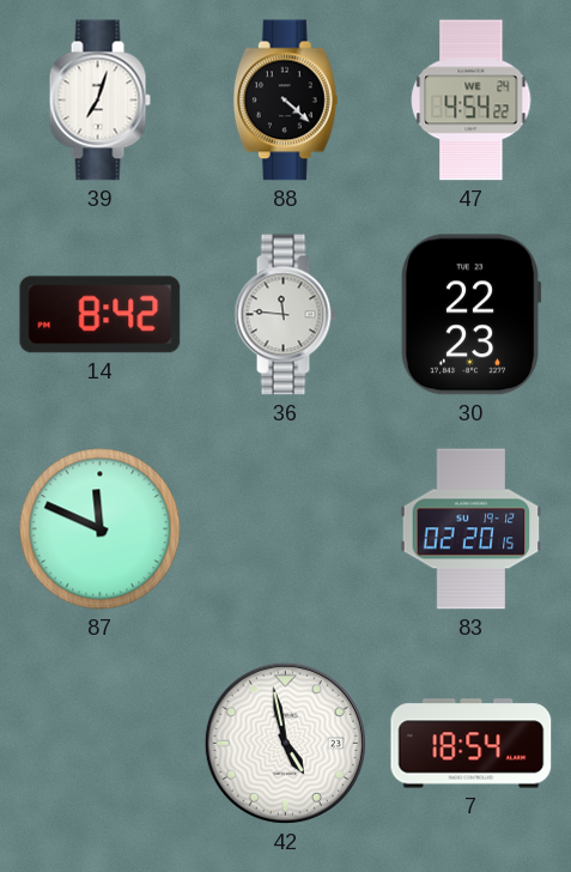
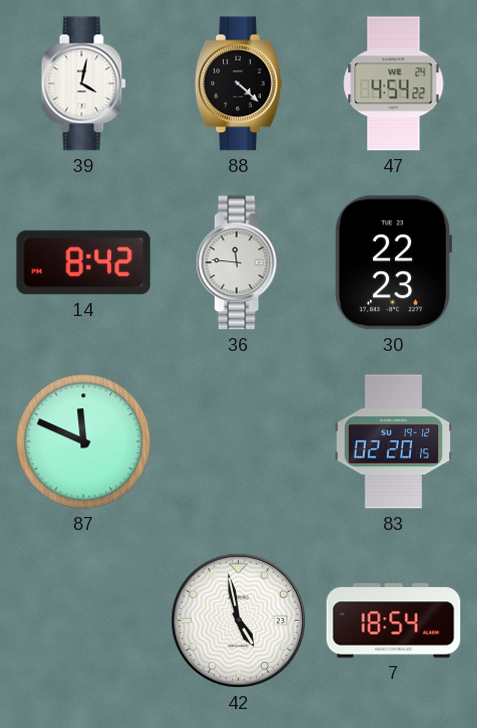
39: 7:03 -> 4:02
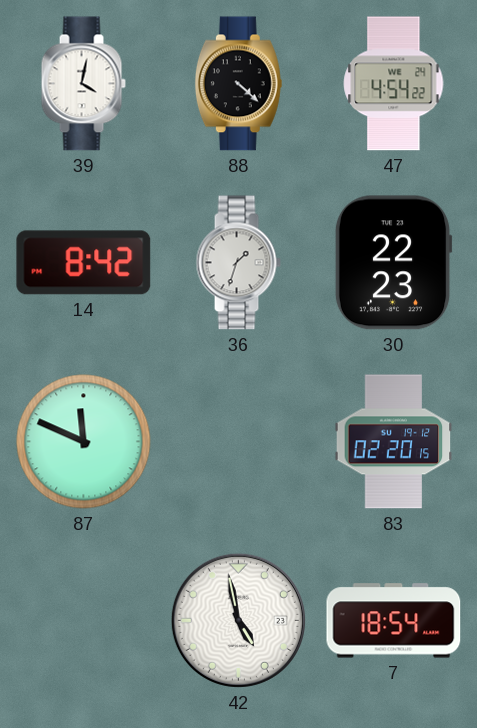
36: 11:46 -> 1:33
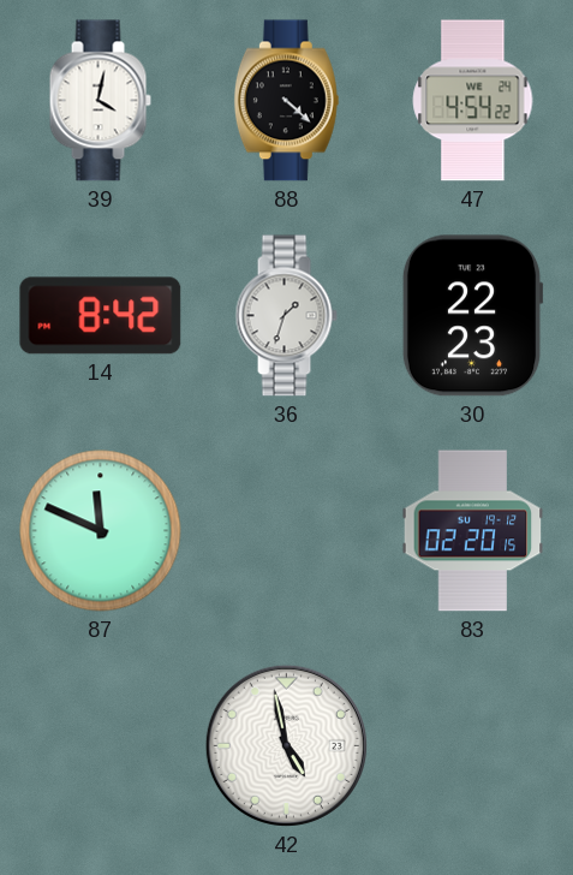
7: 18:54 -> none
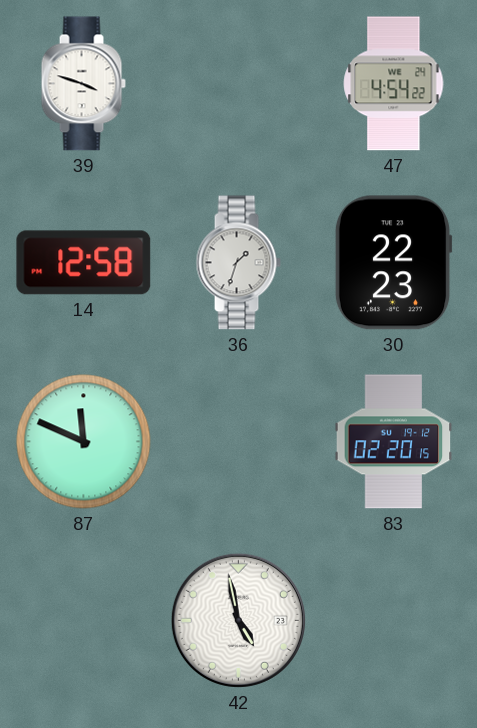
39: 4:02 -> 3:48
88: 4:22 -> none
14: 8:42 -> 12:58
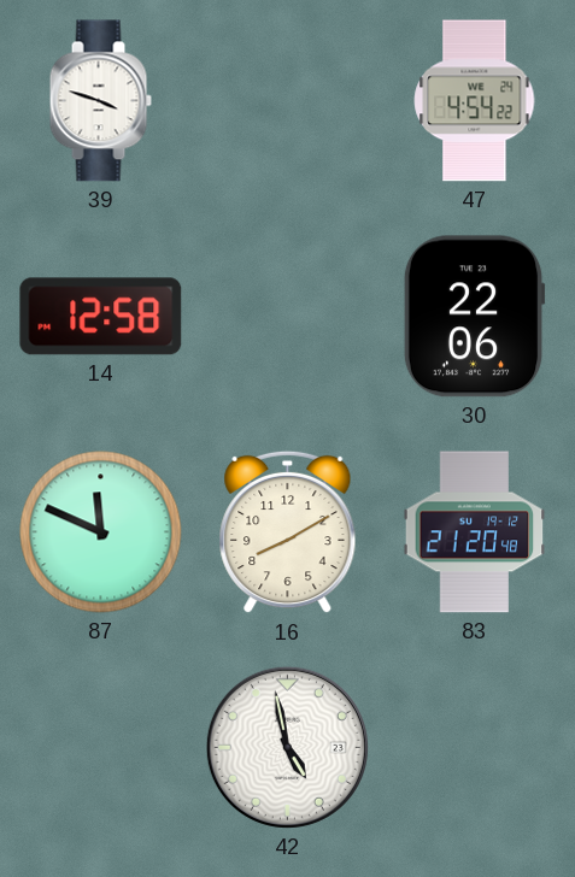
36: 1:33 -> none
30: 22:23 -> 22:06
16: none -> 8:10
83: 02:20 -> 21:20
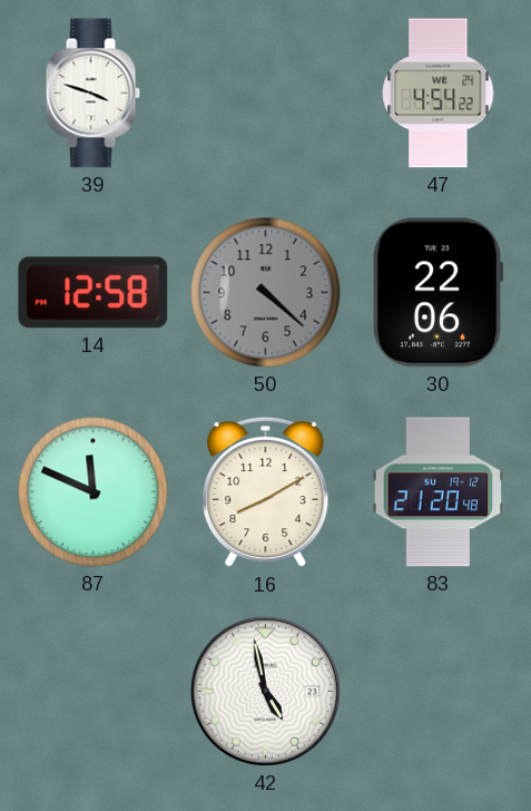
50: none -> 4:22
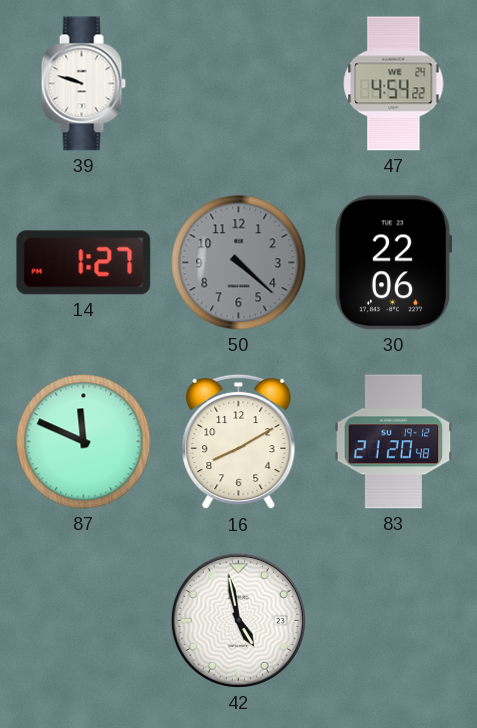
39: 3:48 -> 9:48
14: 12:58 -> 1:27
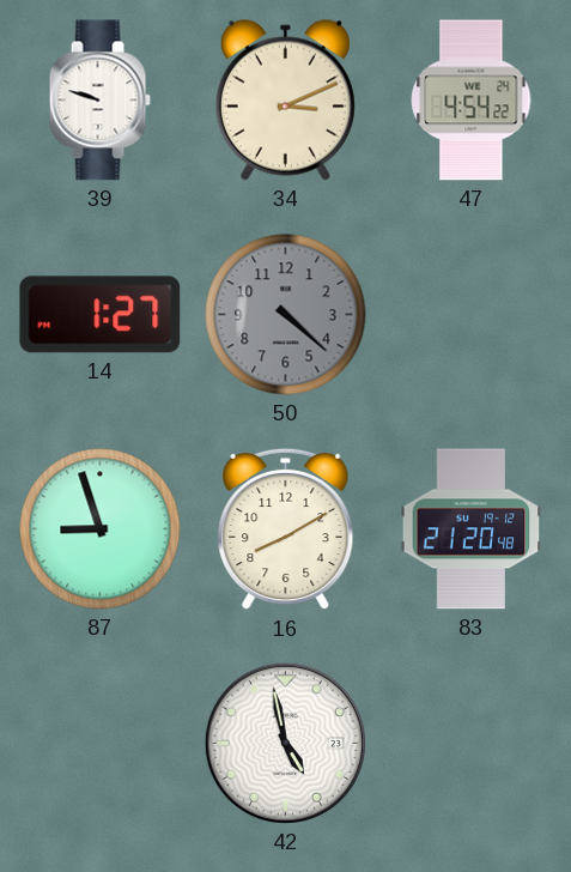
34: none -> 3:11
30: 22:06 -> none
87: 11:49 -> 8:57
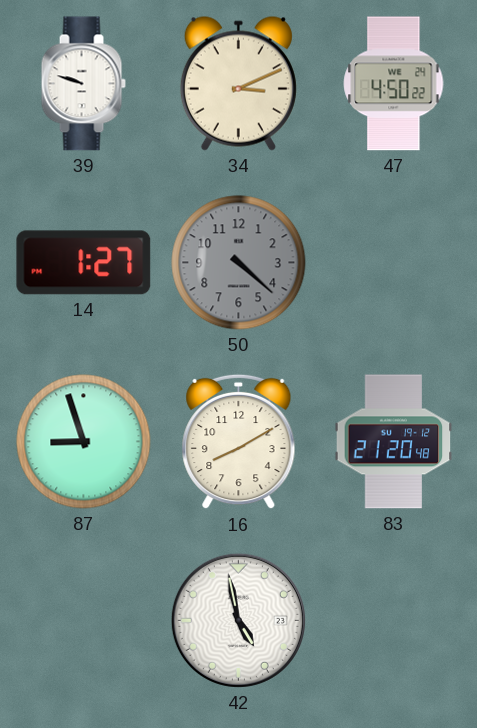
47: 4:54 -> 4:50
